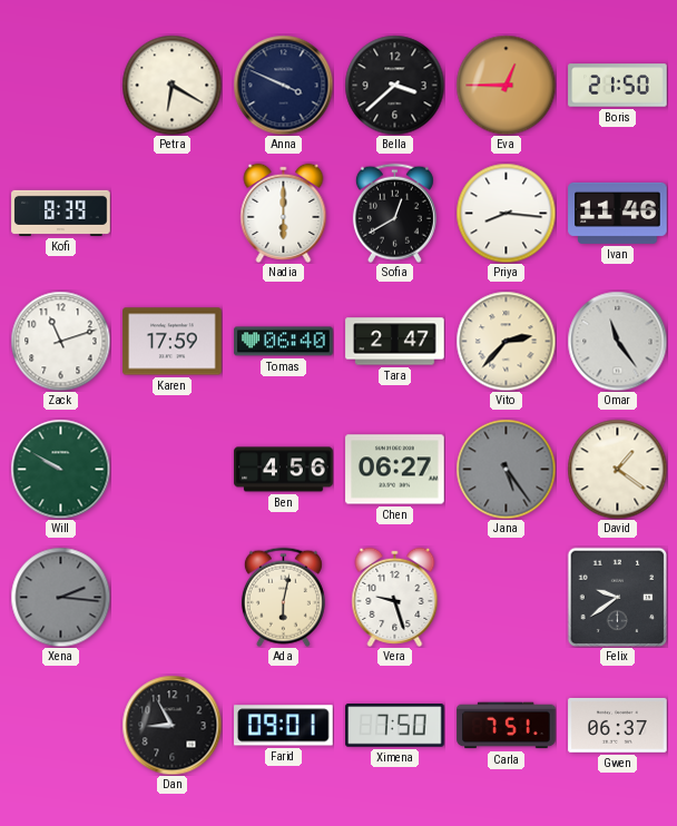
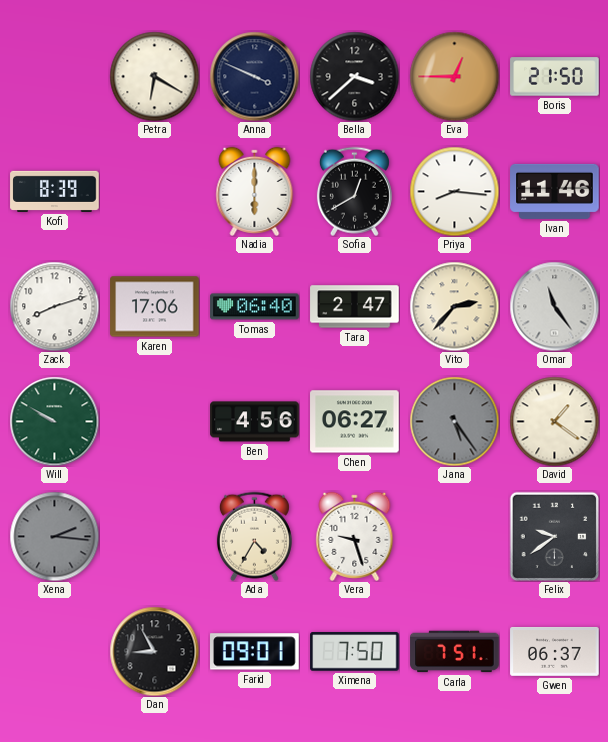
Zack: 11:12 -> 8:12
Karen: 17:59 -> 17:06
Ada: 6:02 -> 4:35
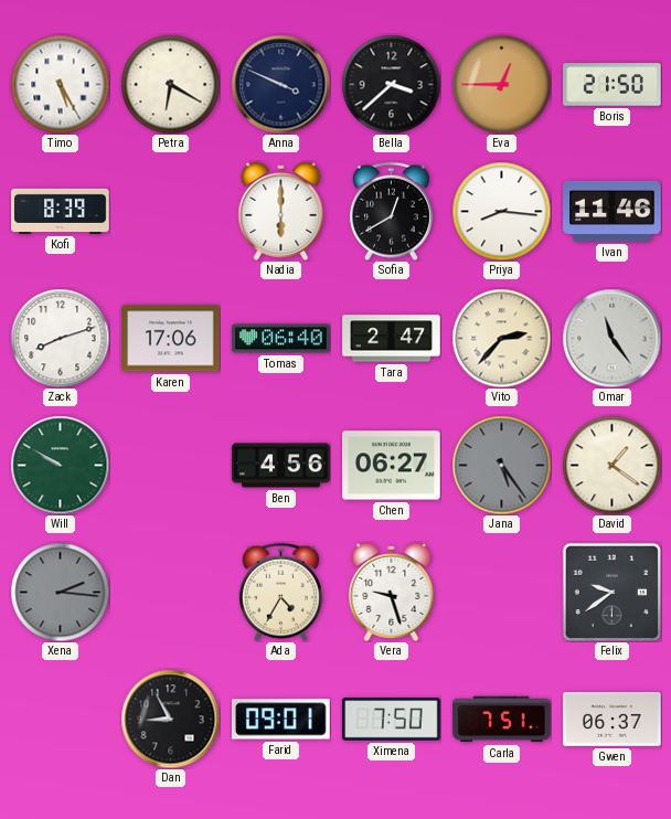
Timo: none -> 5:25
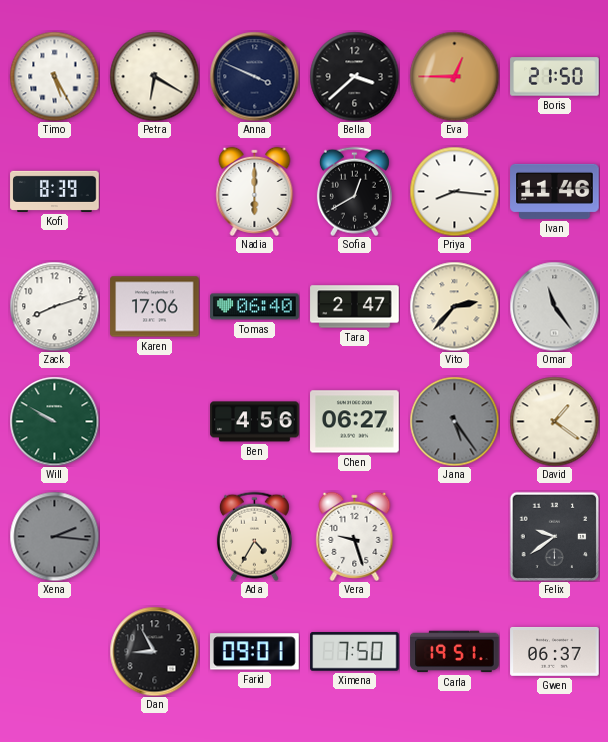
Carla: 7:51 -> 19:51
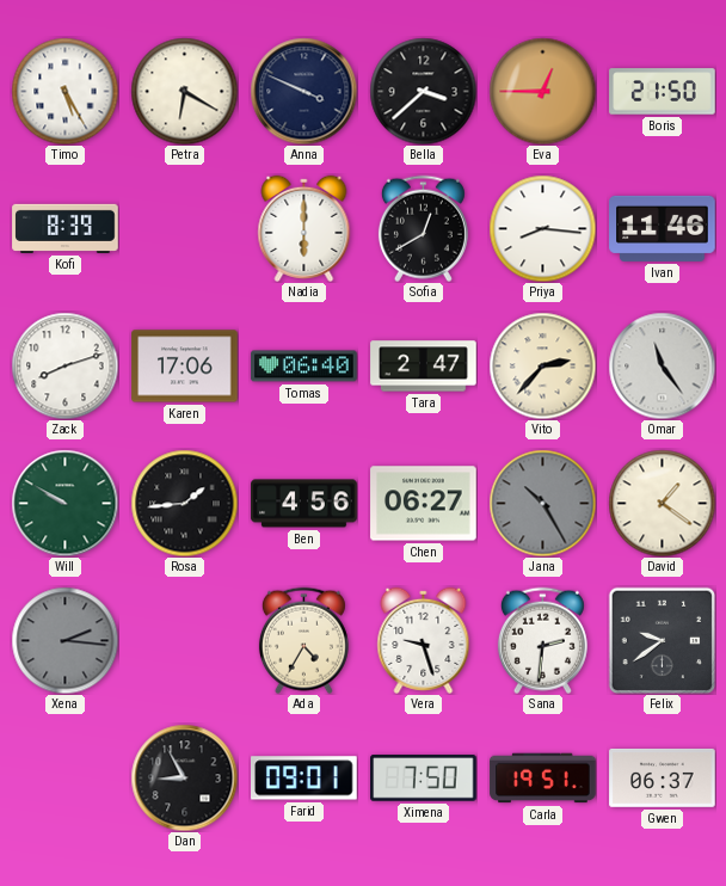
Rosa: none -> 1:44
Jana: 5:24 -> 10:25
Sana: none -> 2:31
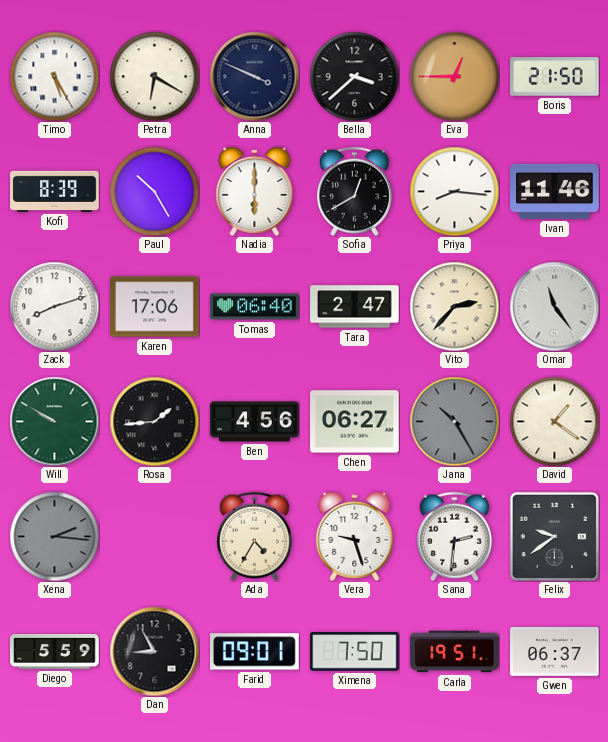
Paul: none -> 10:25
Diego: none -> 5:59
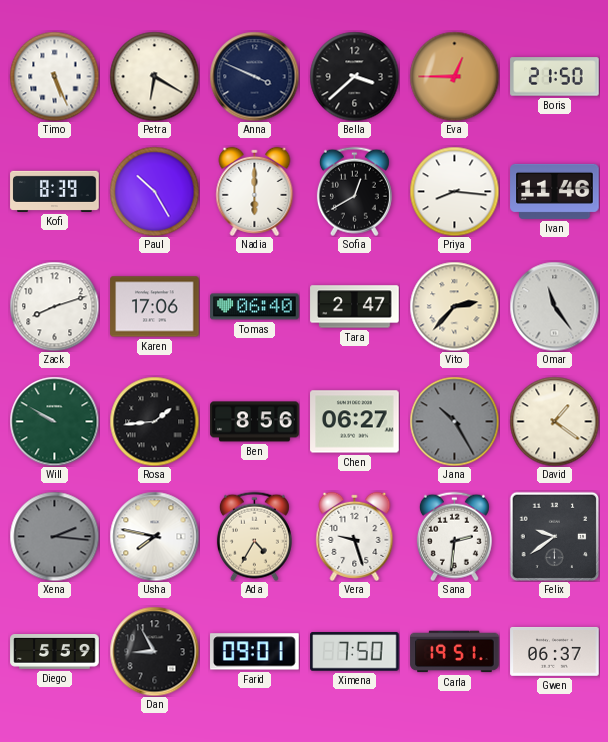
Timo: 5:25 -> 5:26
Ben: 4:56 -> 8:56
Usha: none -> 7:47
